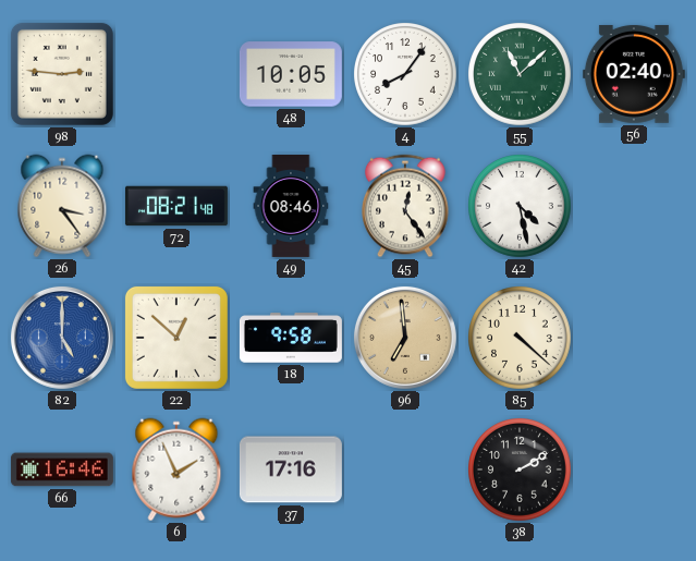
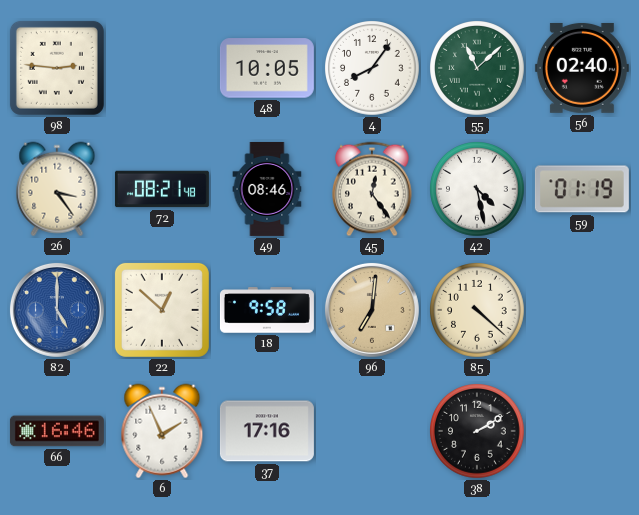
59: none -> 01:19
96: 6:59 -> 7:01
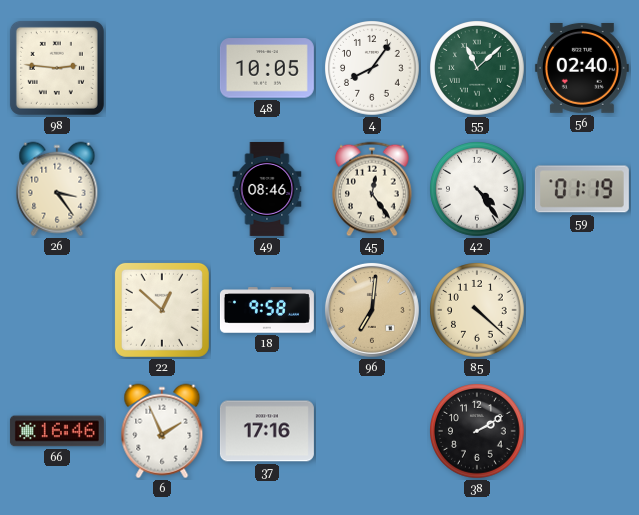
72: 08:21 -> none
42: 4:28 -> 4:24
82: 5:00 -> none
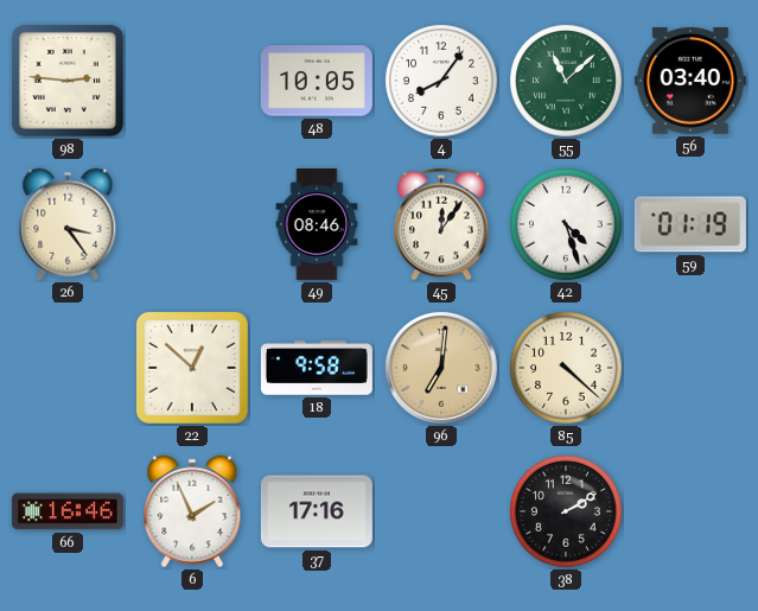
56: 02:40 -> 03:40
45: 12:24 -> 12:06
42: 4:24 -> 4:27
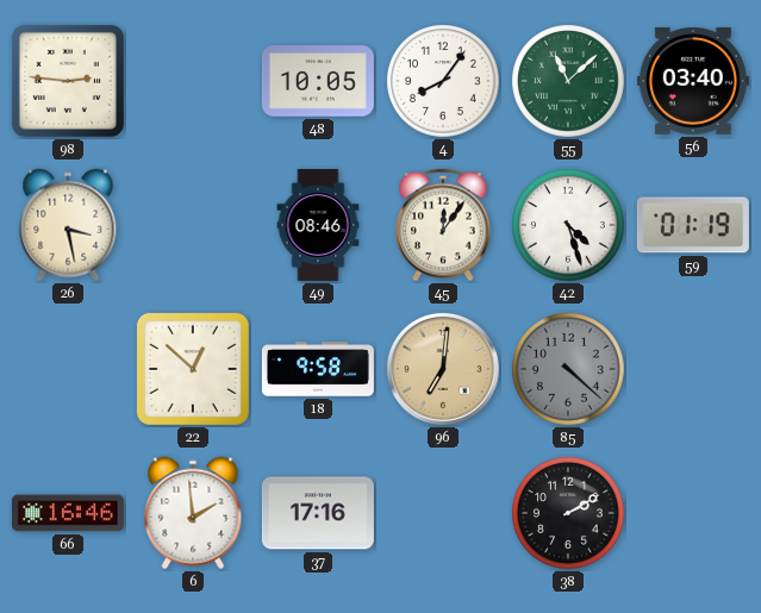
26: 3:24 -> 3:28
85 dial: cream -> grey
6: 1:56 -> 1:59
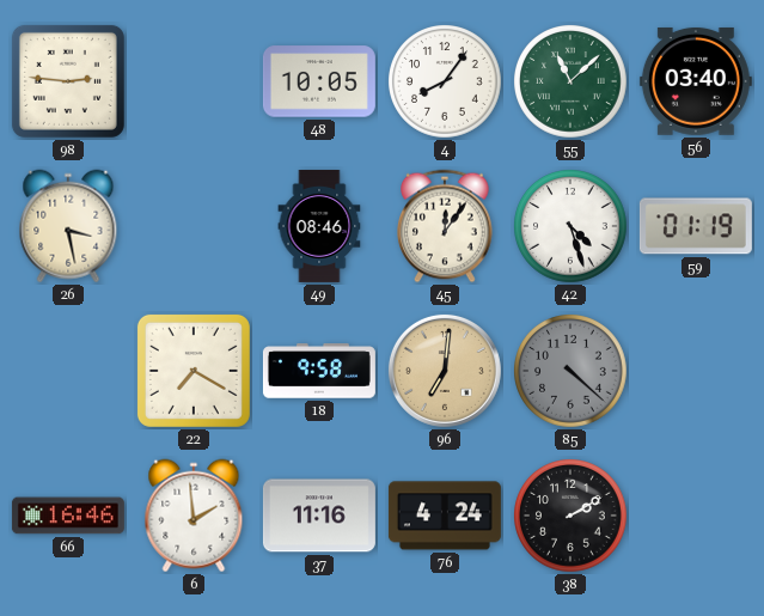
22: 12:52 -> 7:20
37: 17:16 -> 11:16
76: none -> 4:24
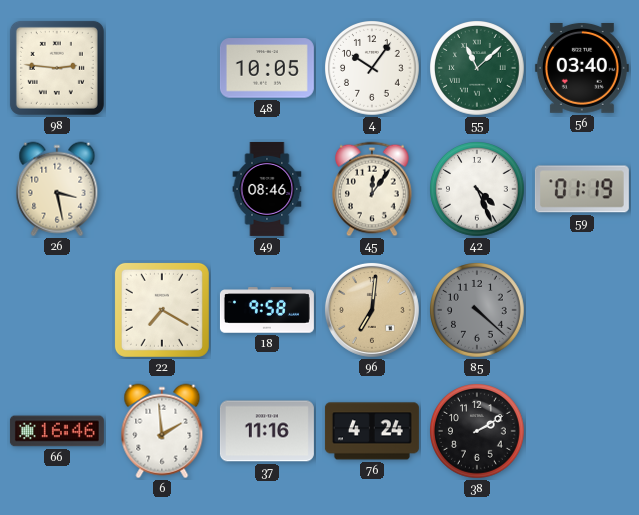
4: 8:06 -> 10:06
42: 4:27 -> 4:26
